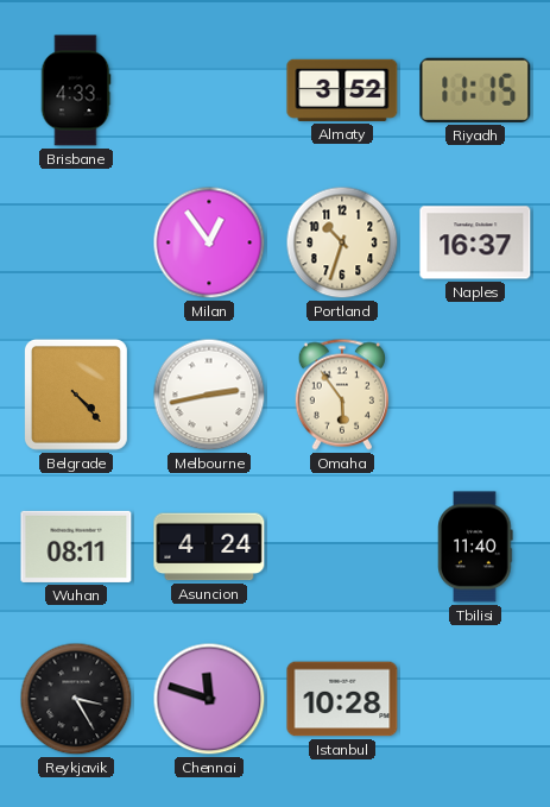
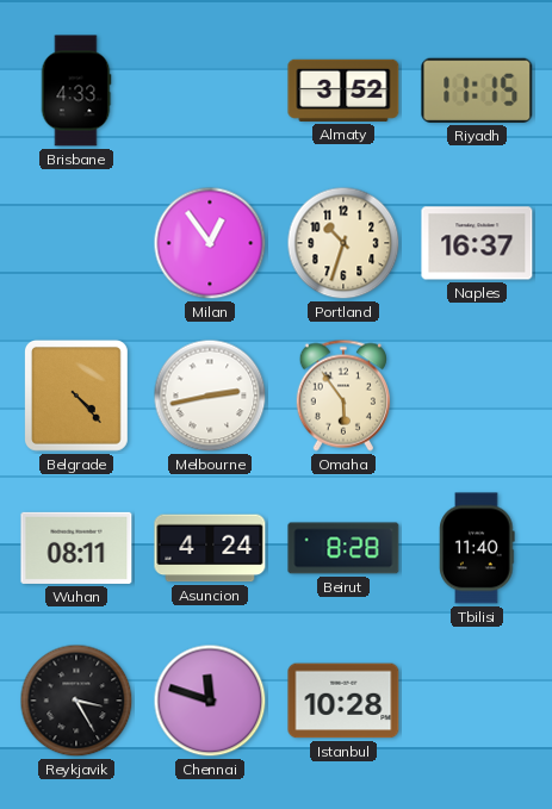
Beirut: none -> 8:28
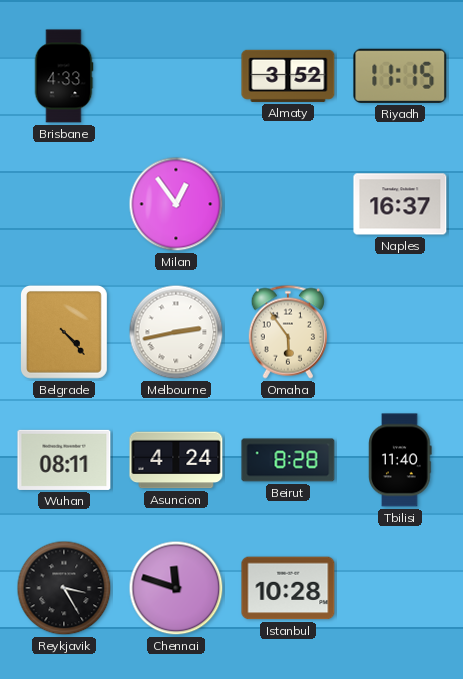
Portland: 10:33 -> none
